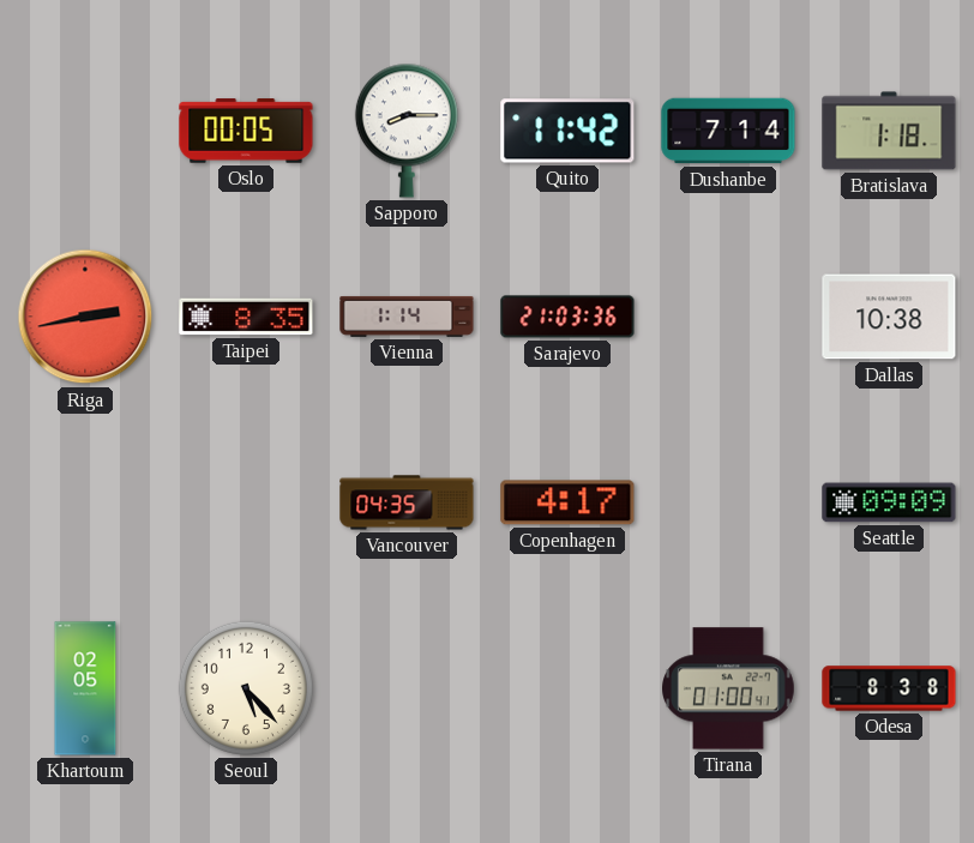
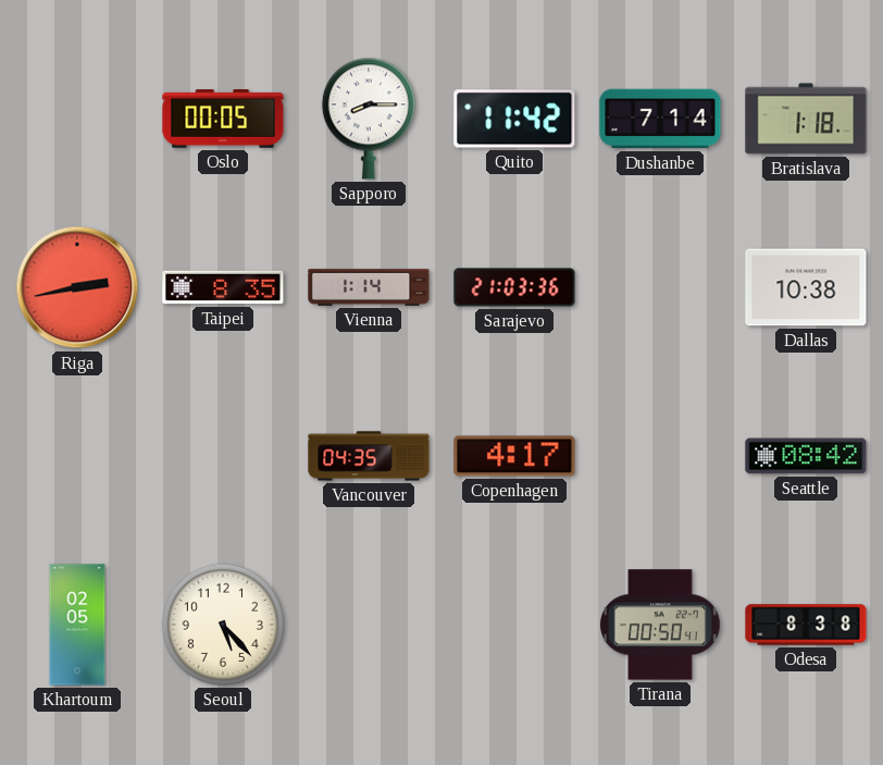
Seattle: 09:09 -> 08:42
Tirana: 01:00 -> 00:50
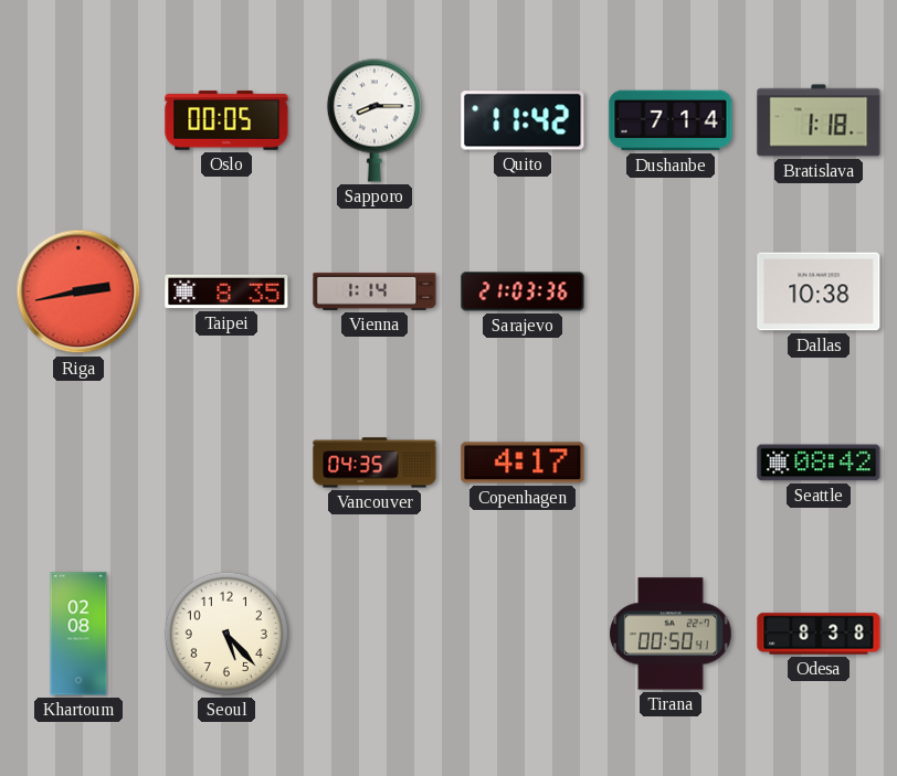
Khartoum: 02:05 -> 02:08
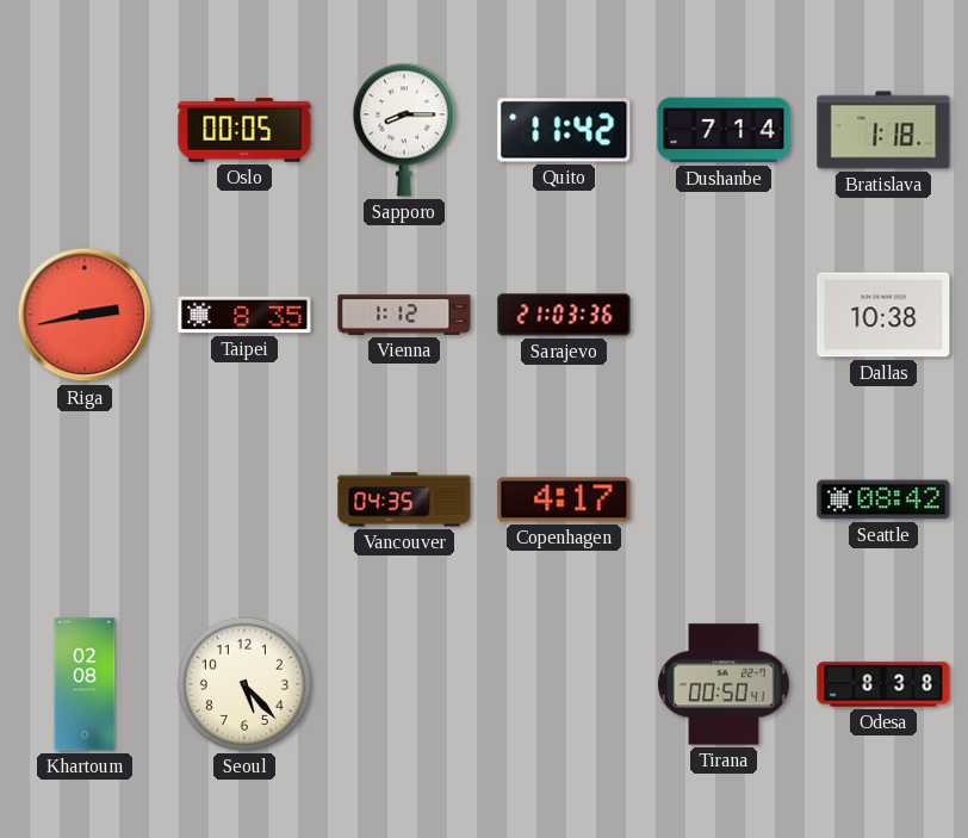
Vienna: 1:14 -> 1:12
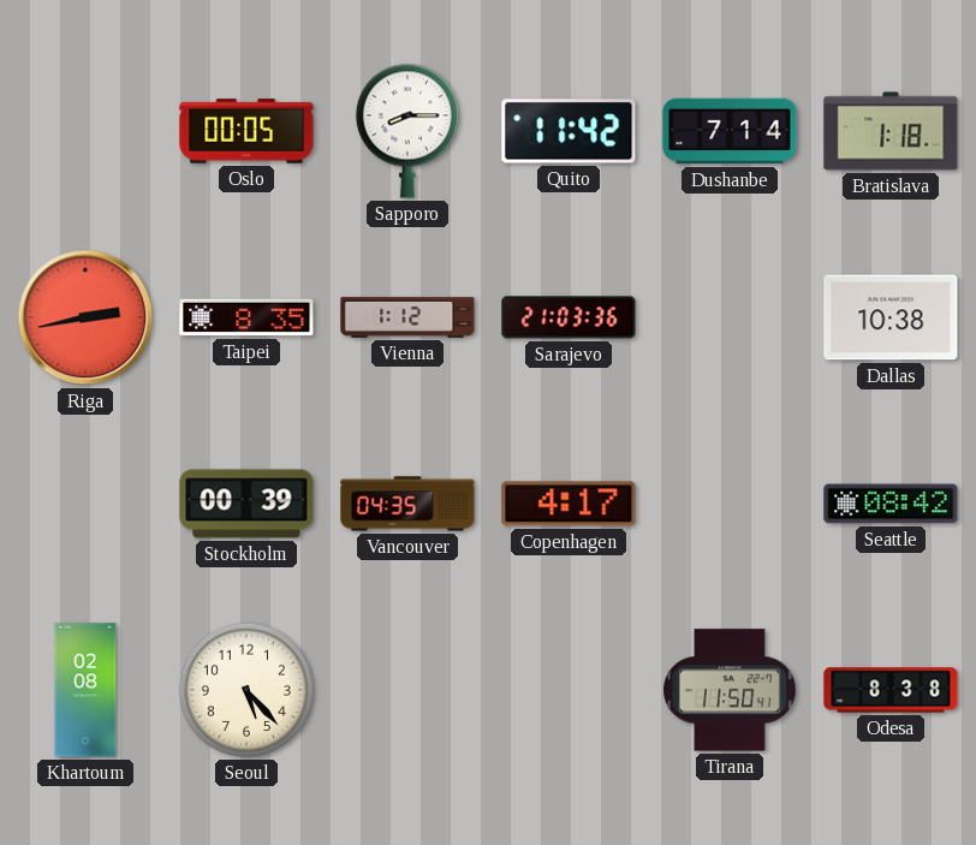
Stockholm: none -> 00:39
Tirana: 00:50 -> 11:50
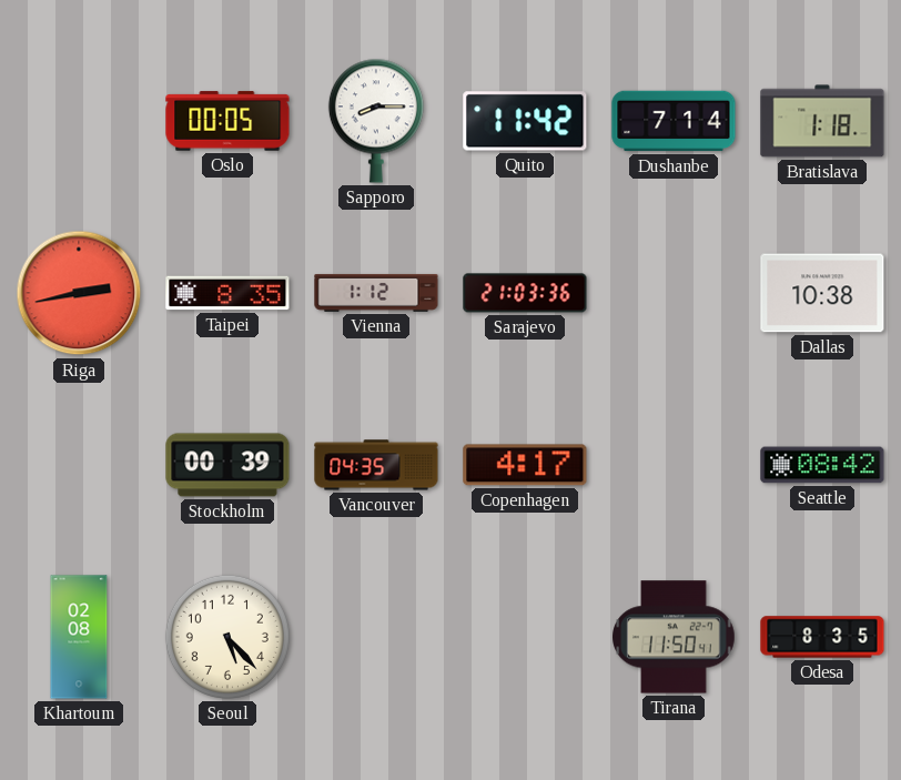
Odesa: 8:38 -> 8:35
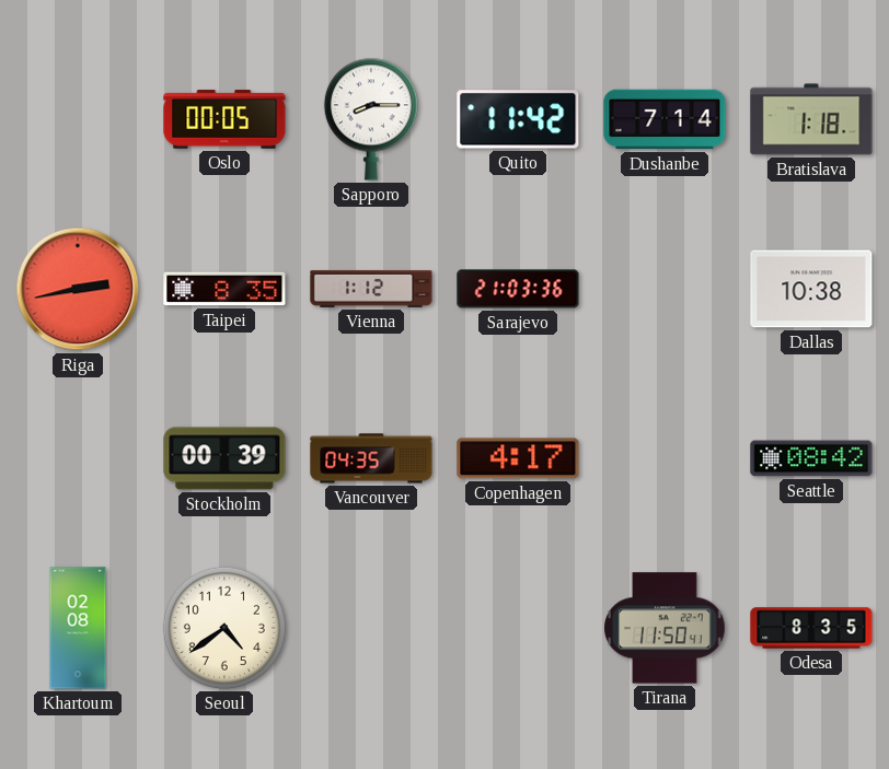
Seoul: 5:23 -> 4:39
